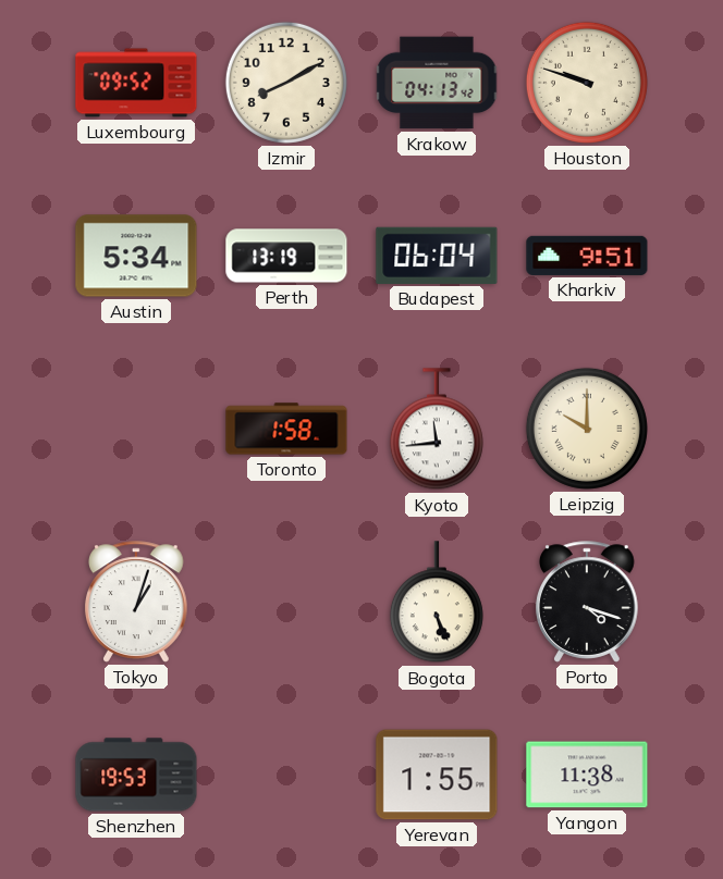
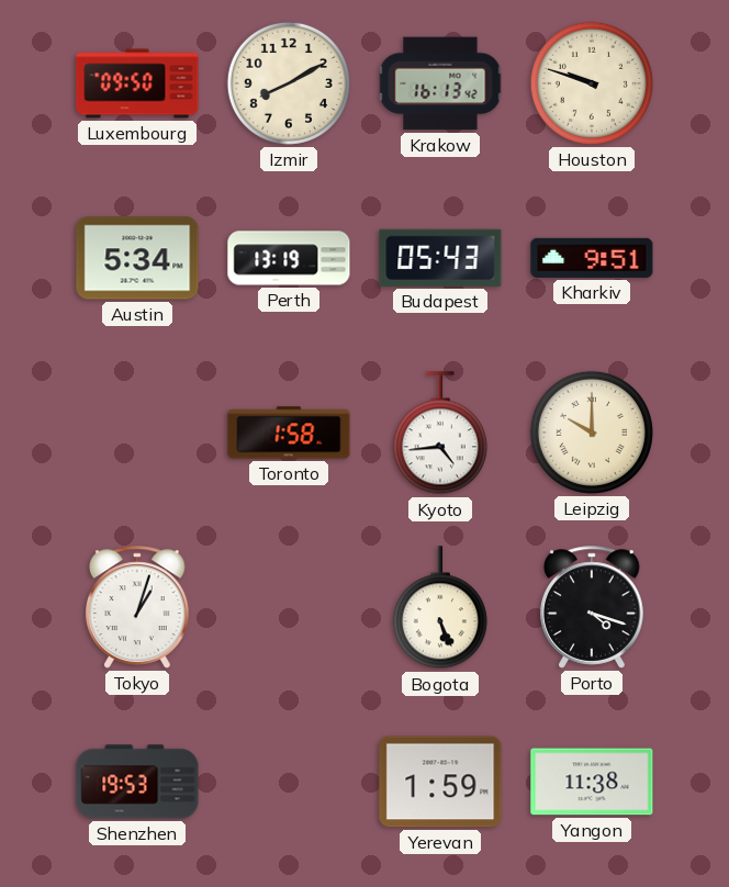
Luxembourg: 09:52 -> 09:50
Krakow: 04:13 -> 16:13
Budapest: 06:04 -> 05:43
Kyoto: 11:44 -> 4:44
Yerevan: 1:55 -> 1:59
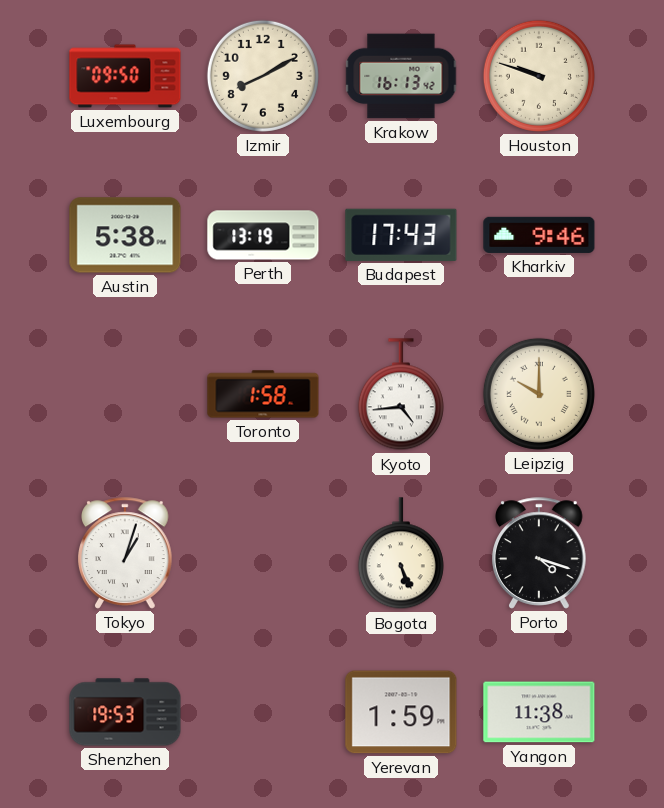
Austin: 5:34 -> 5:38
Budapest: 05:43 -> 17:43
Kharkiv: 9:51 -> 9:46
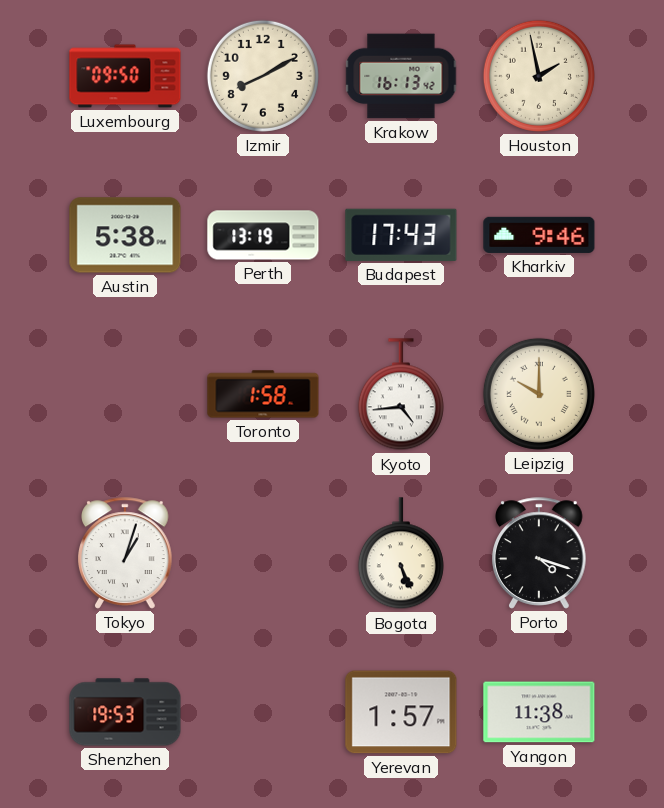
Houston: 9:48 -> 1:58
Yerevan: 1:59 -> 1:57
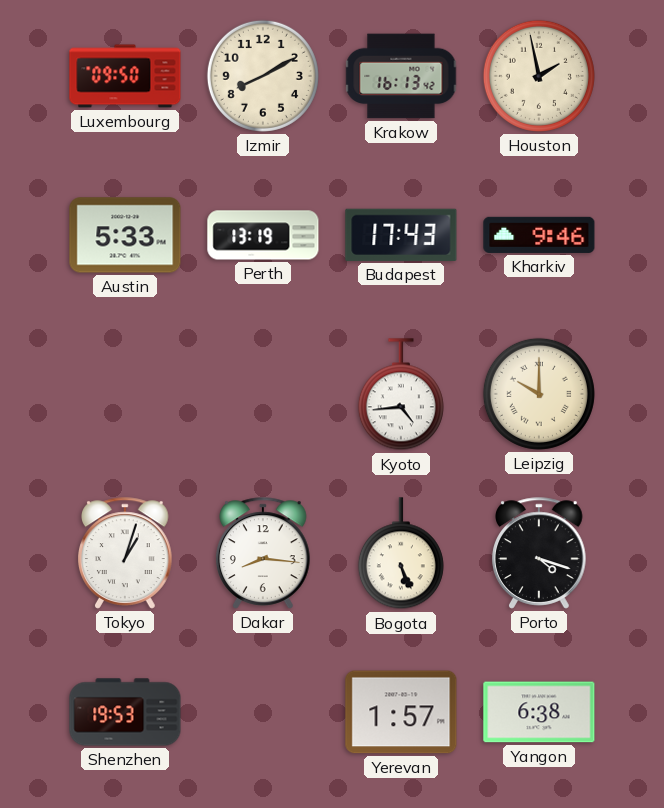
Austin: 5:38 -> 5:33
Toronto: 1:58 -> none
Dakar: none -> 8:16
Yangon: 11:38 -> 6:38
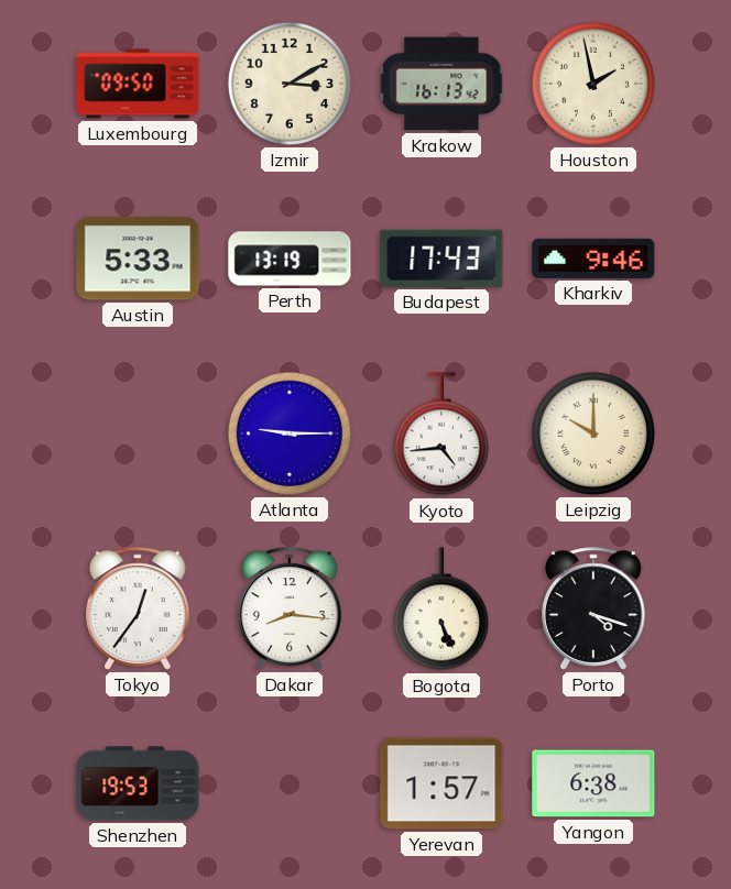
Izmir: 8:10 -> 3:10
Atlanta: none -> 9:15
Tokyo: 1:03 -> 12:36
